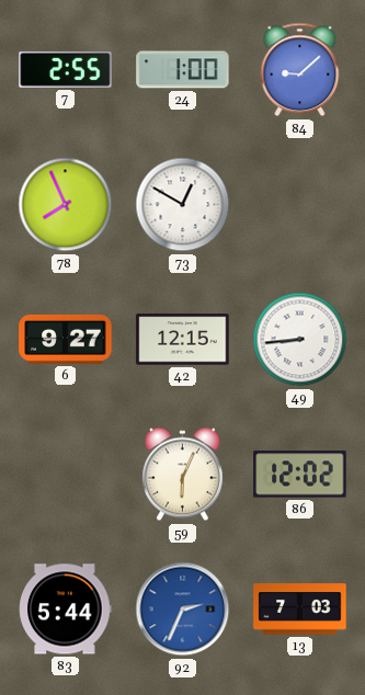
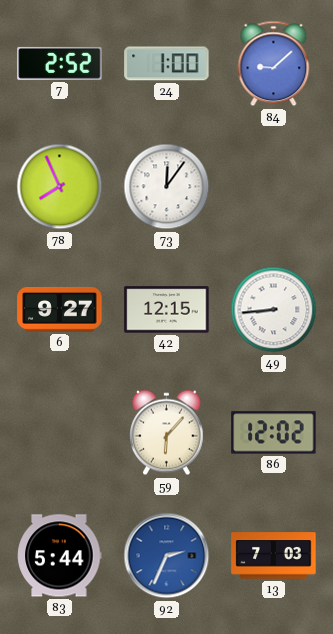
7: 2:55 -> 2:52
73: 12:50 -> 12:06
59: 6:04 -> 6:07
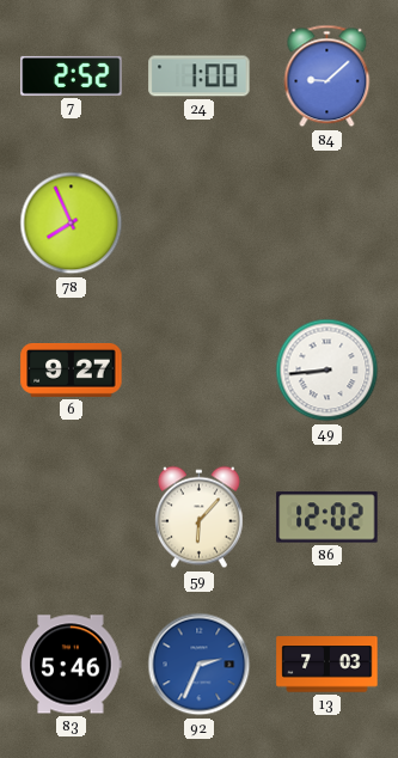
73: 12:06 -> none
42: 12:15 -> none
83: 5:44 -> 5:46
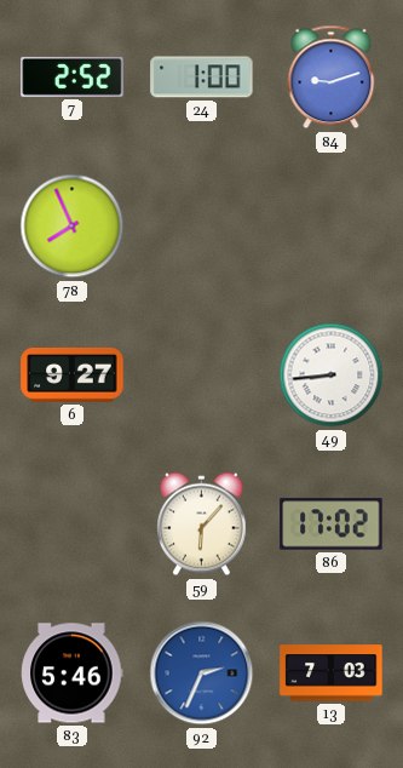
84: 9:08 -> 9:12
86: 12:02 -> 17:02
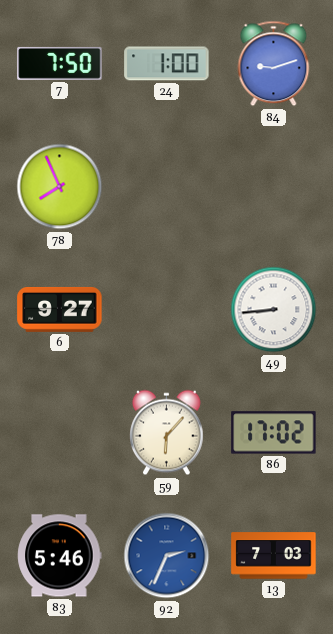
7: 2:52 -> 7:50
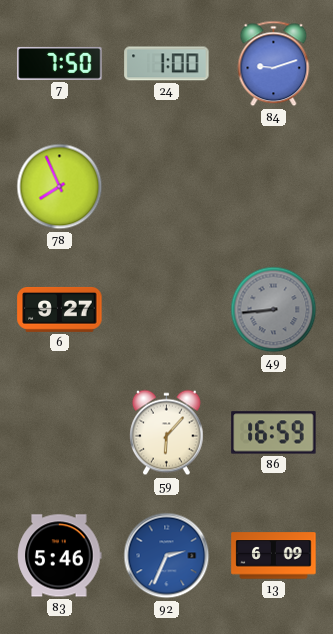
49 dial: white -> grey
86: 17:02 -> 16:59
13: 7:03 -> 6:09
